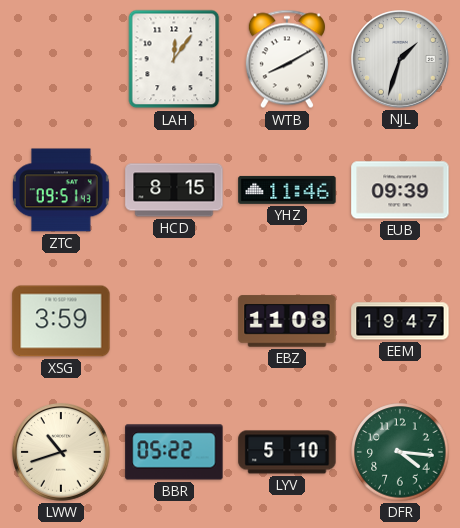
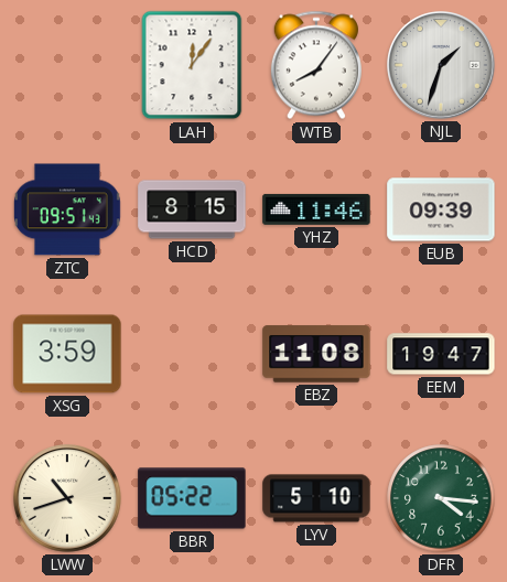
WTB: 8:10 -> 8:06
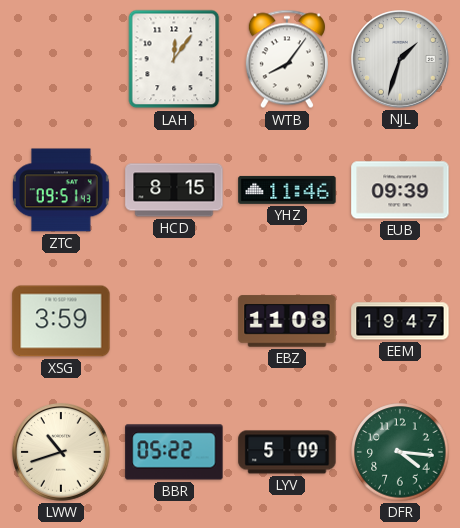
LYV: 5:10 -> 5:09
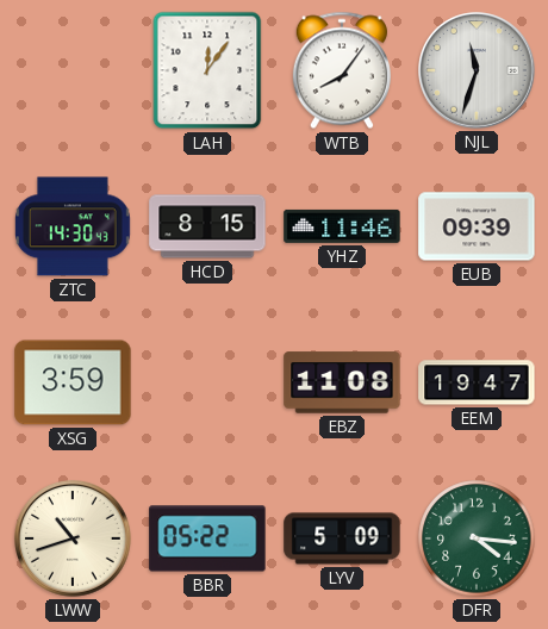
NJL: 1:33 -> 11:33
ZTC: 09:51 -> 14:30
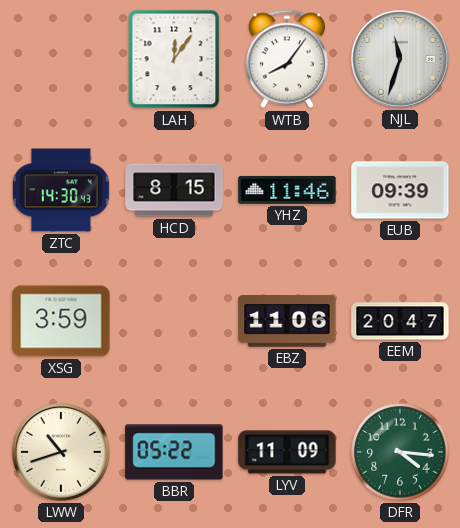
EBZ: 11:08 -> 11:06
EEM: 19:47 -> 20:47
LYV: 5:09 -> 11:09
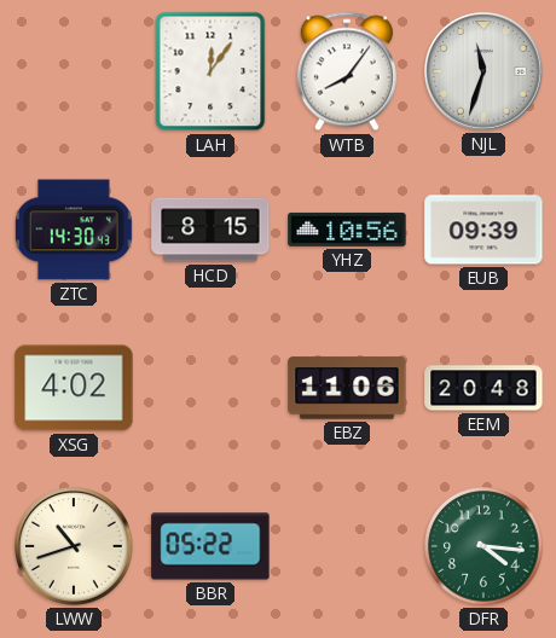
YHZ: 11:46 -> 10:56
XSG: 3:59 -> 4:02
EEM: 20:47 -> 20:48
LYV: 11:09 -> none
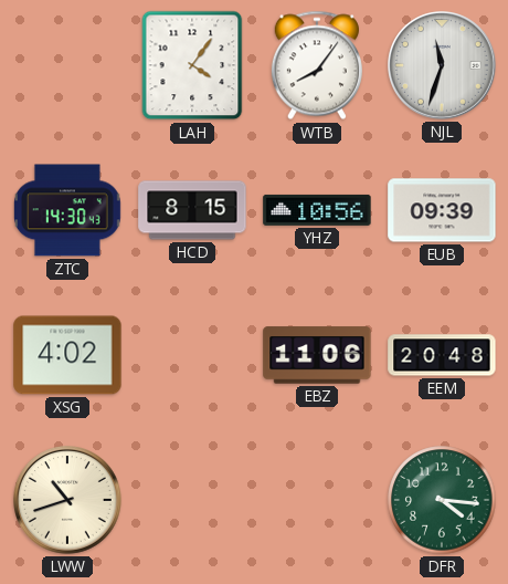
LAH: 12:06 -> 4:06
BBR: 05:22 -> none
